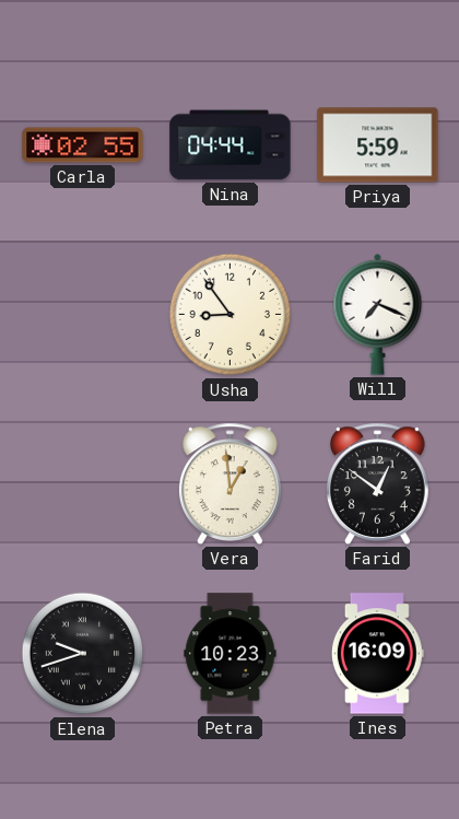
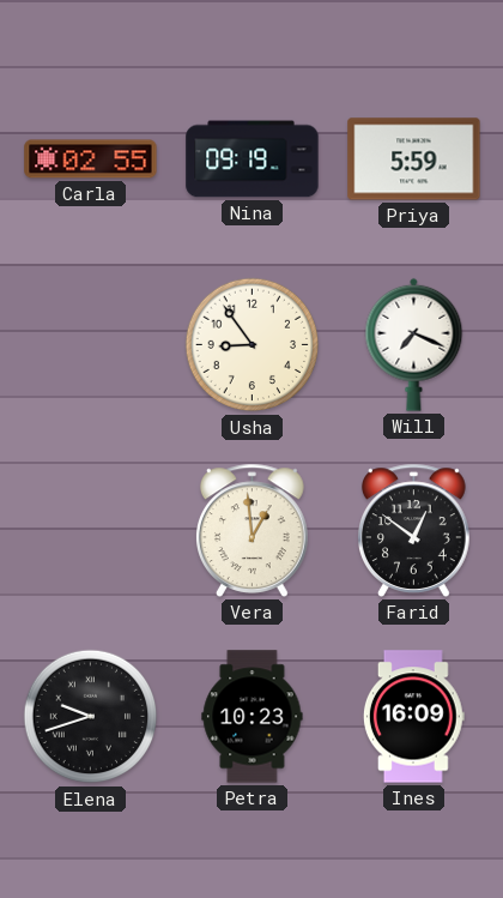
Nina: 04:44 -> 09:19
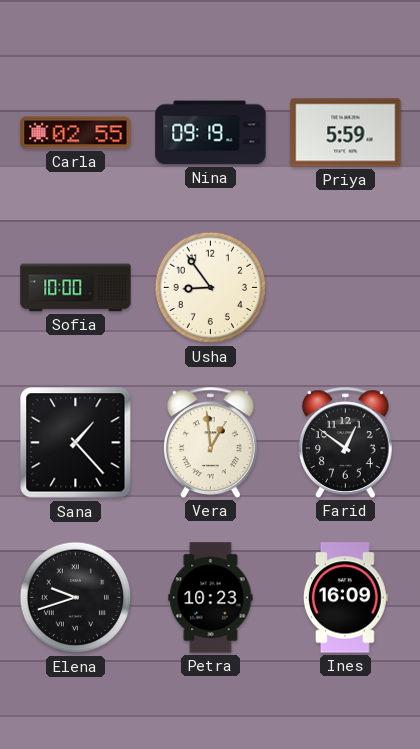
Sofia: none -> 10:00
Will: 7:19 -> none
Sana: none -> 1:23
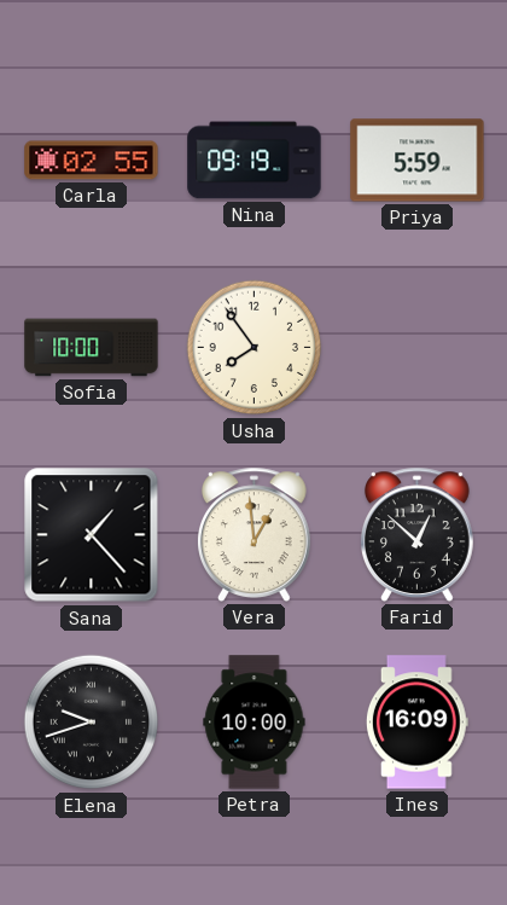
Usha: 8:54 -> 7:54
Farid: 12:51 -> 12:52
Petra: 10:23 -> 10:00
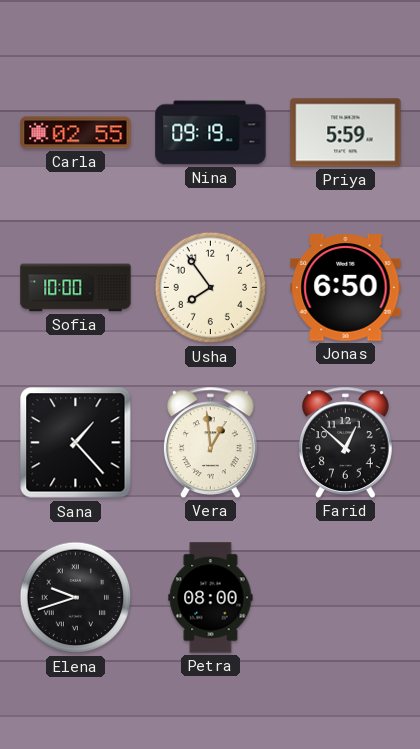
Jonas: none -> 6:50
Petra: 10:00 -> 08:00
Ines: 16:09 -> none
